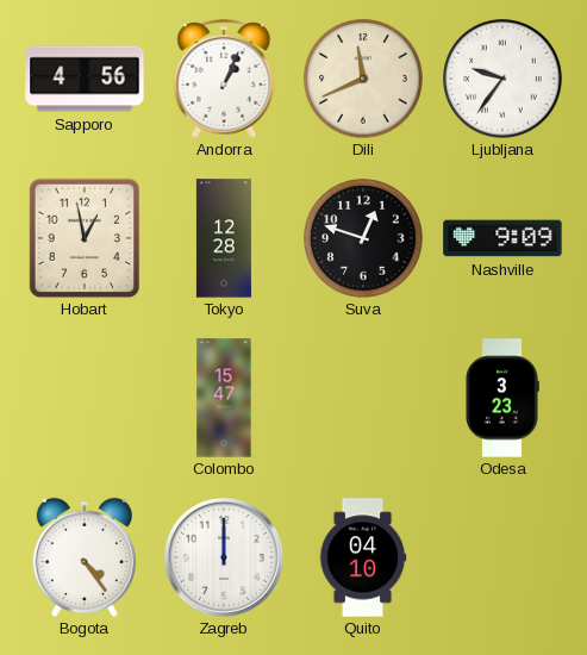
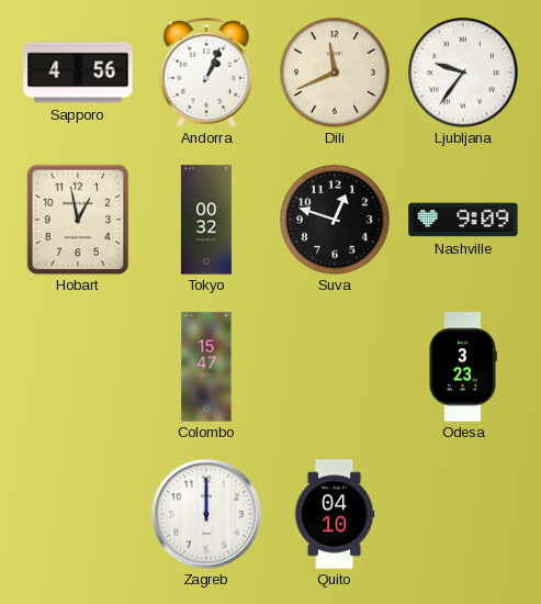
Tokyo: 12:28 -> 00:32
Bogota: 4:24 -> none
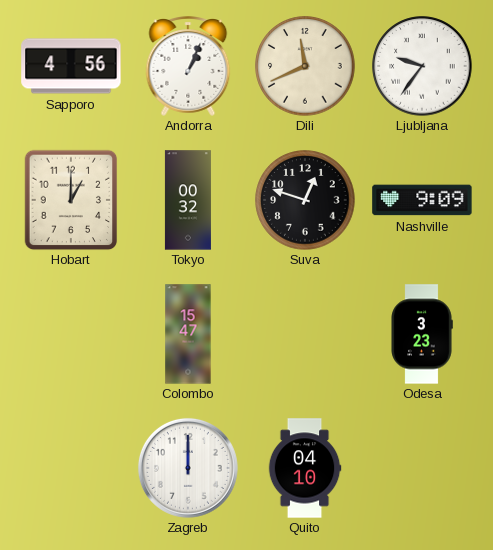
Hobart: 12:58 -> 1:00
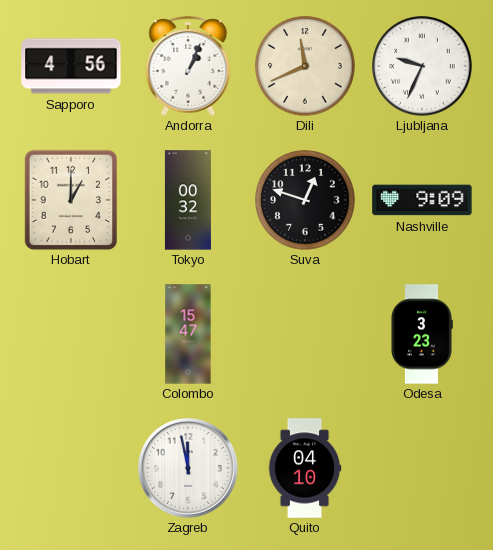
Ljubljana: 9:36 -> 9:34
Zagreb: 12:00 -> 11:58
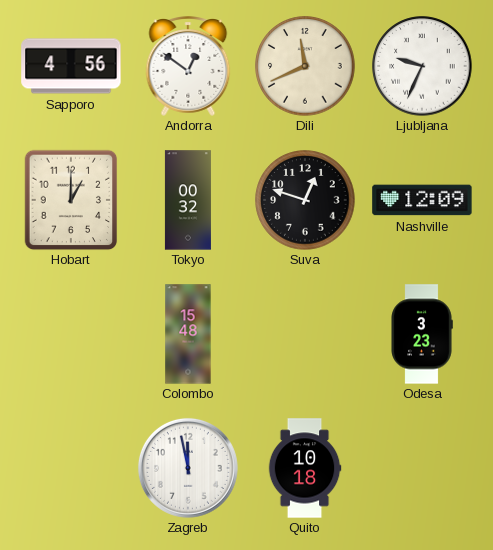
Andorra: 1:04 -> 12:51
Nashville: 9:09 -> 12:09
Colombo: 15:47 -> 15:48
Quito: 04:10 -> 10:18
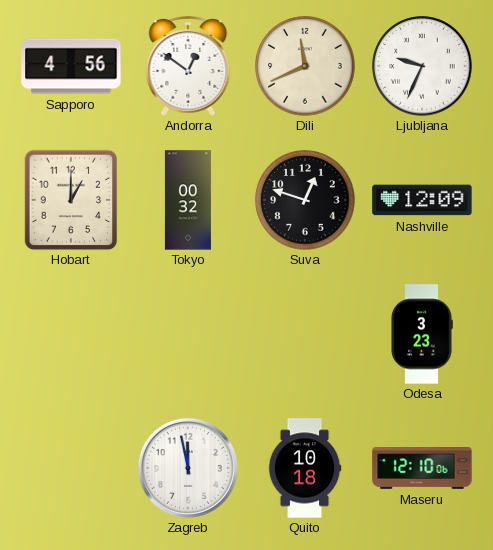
Colombo: 15:48 -> none
Maseru: none -> 12:10
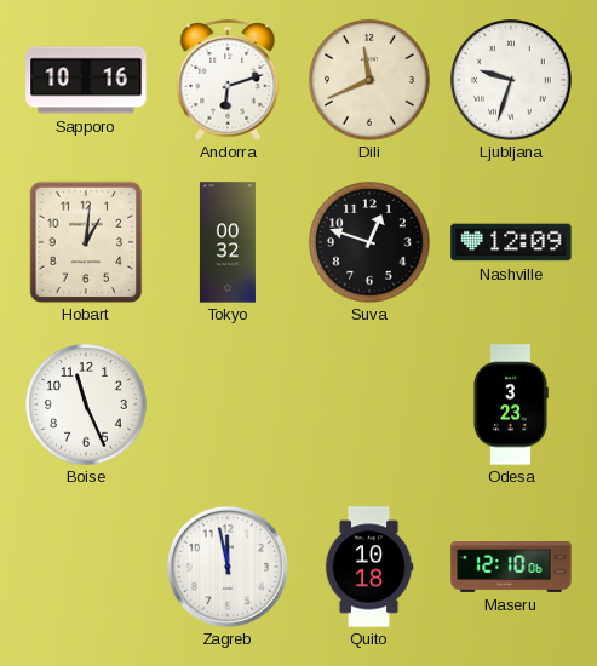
Sapporo: 4:56 -> 10:16
Andorra: 12:51 -> 6:12
Ljubljana: 9:34 -> 9:33
Hobart: 1:00 -> 1:01
Boise: none -> 11:26
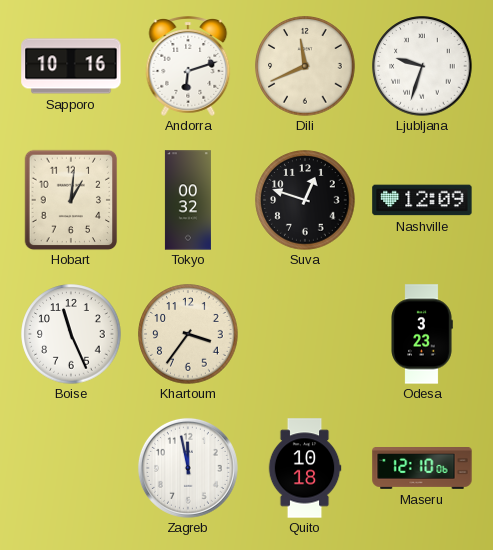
Khartoum: none -> 3:36
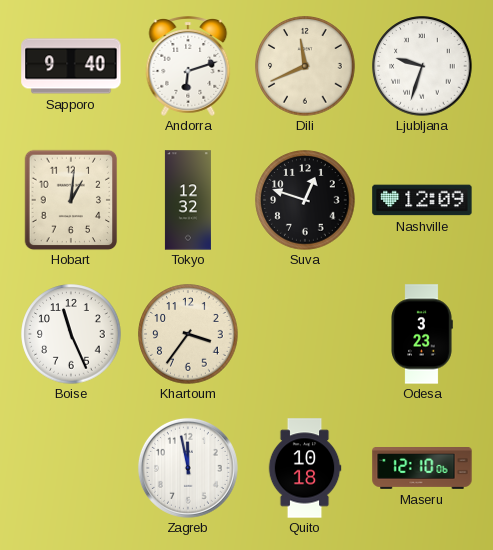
Sapporo: 10:16 -> 9:40
Tokyo: 00:32 -> 12:32
